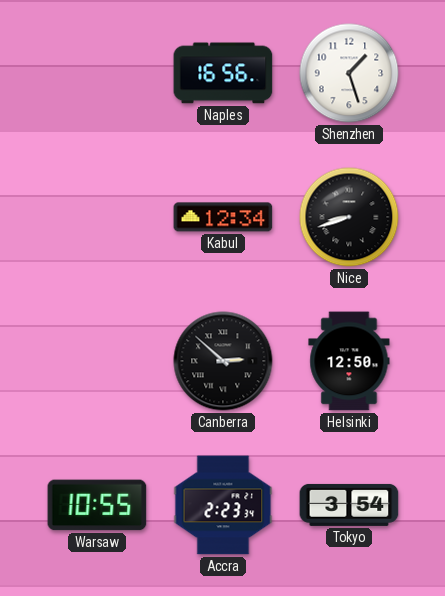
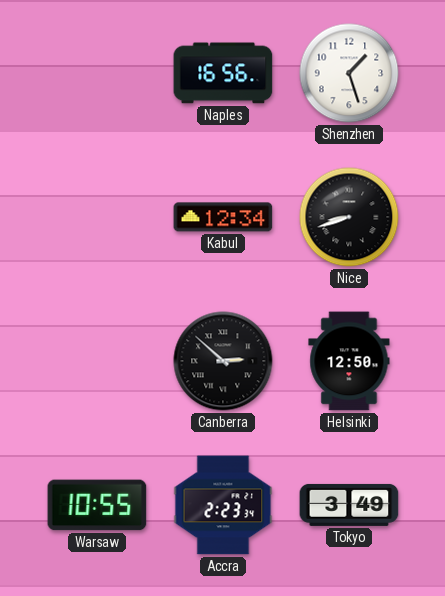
Tokyo: 3:54 -> 3:49
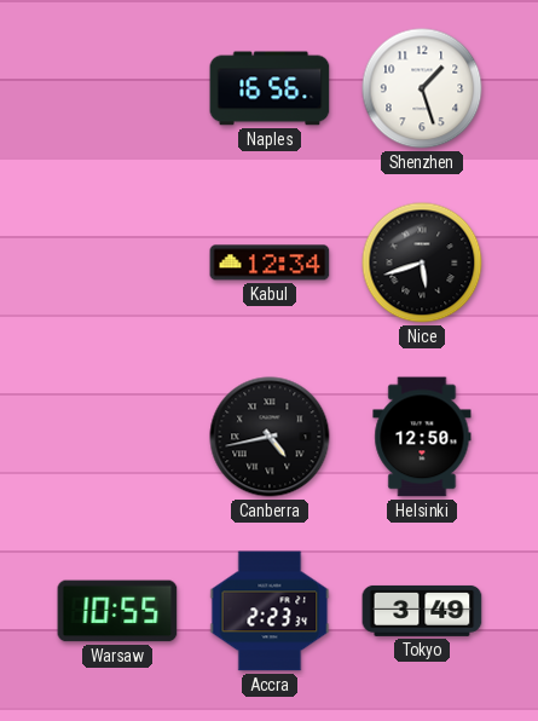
Nice: 8:42 -> 5:42
Canberra: 2:52 -> 4:43
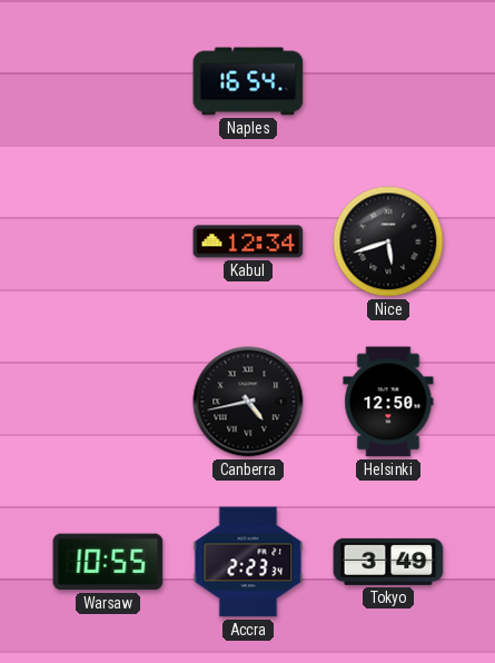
Naples: 16:56 -> 16:54
Shenzhen: 1:27 -> none
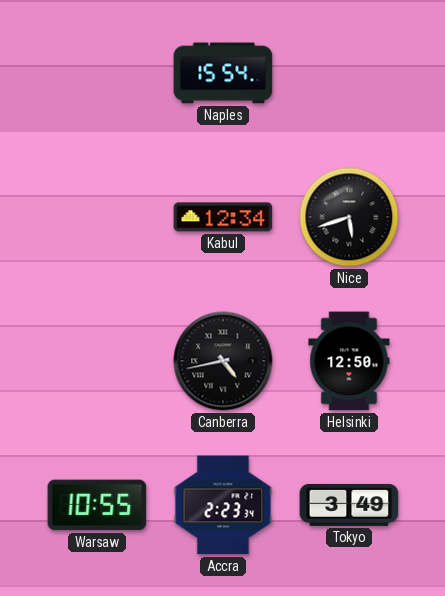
Naples: 16:54 -> 15:54
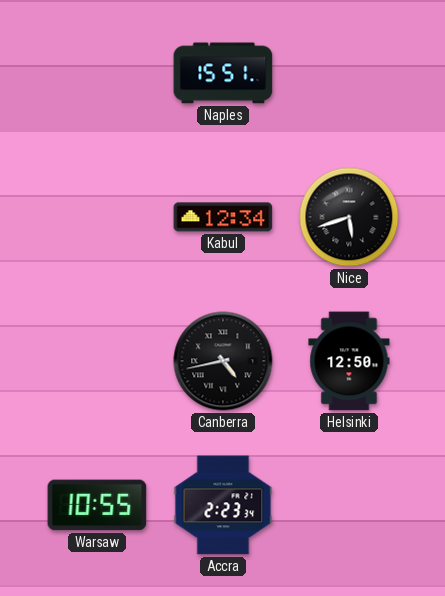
Naples: 15:54 -> 15:51
Tokyo: 3:49 -> none
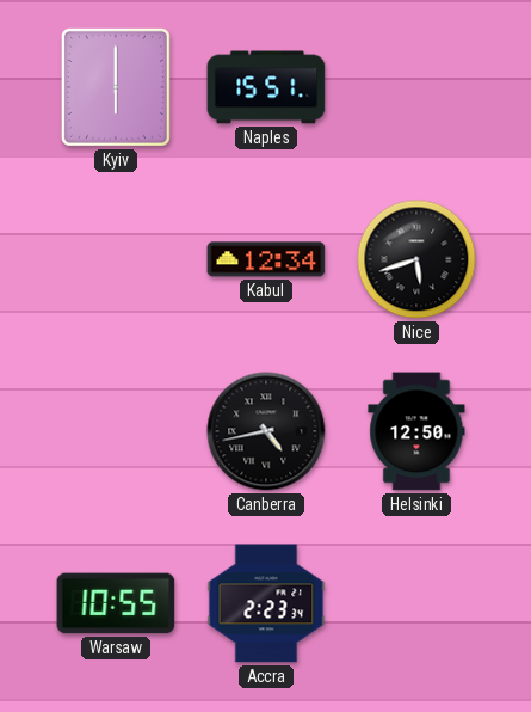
Kyiv: none -> 6:00
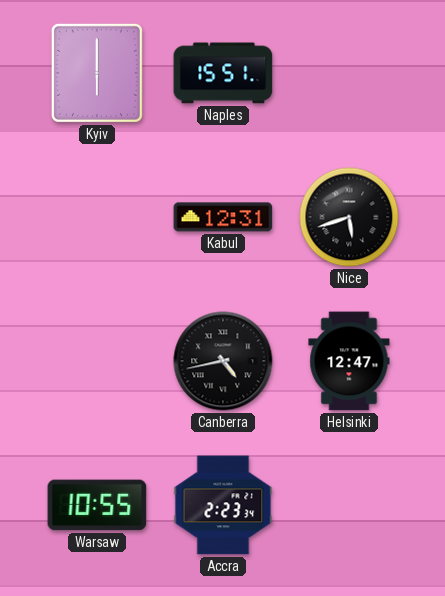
Kabul: 12:34 -> 12:31
Helsinki: 12:50 -> 12:47
